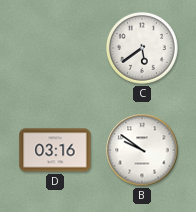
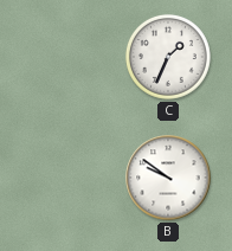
C: 5:39 -> 1:34
D: 03:16 -> none
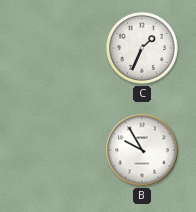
B: 9:51 -> 9:55
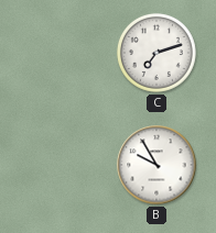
C: 1:34 -> 7:12
